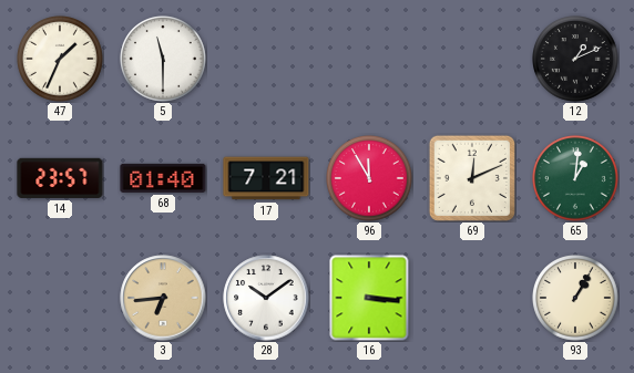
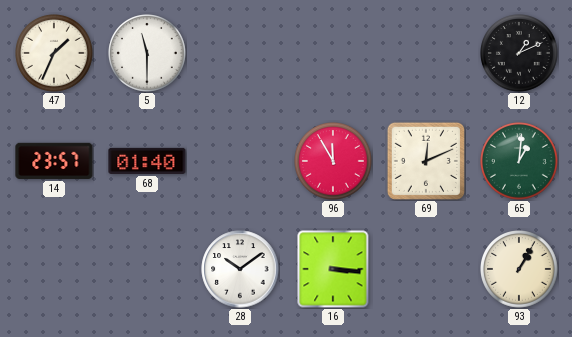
17: 7:21 -> none
3: 6:44 -> none
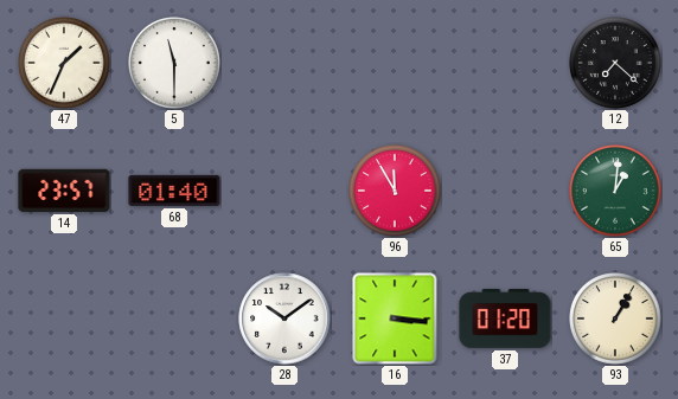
12: 1:11 -> 7:22
69: 12:11 -> none
37: none -> 01:20
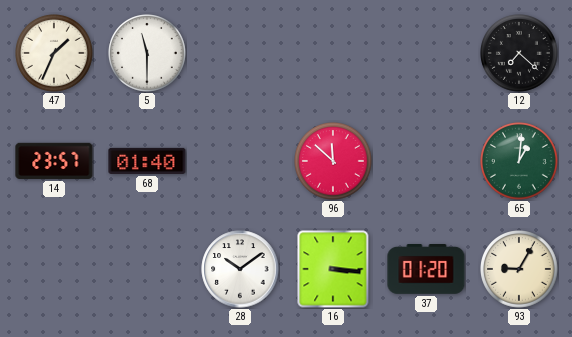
96: 11:55 -> 11:52
93: 1:05 -> 9:05
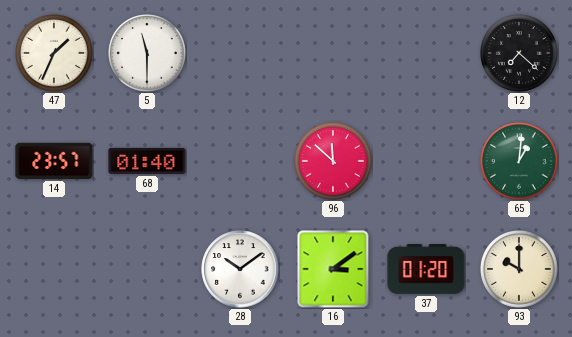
16: 3:16 -> 3:09
93: 9:05 -> 10:00
